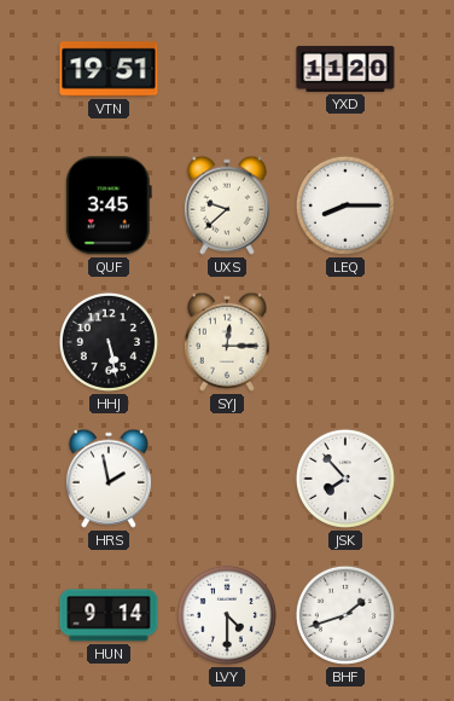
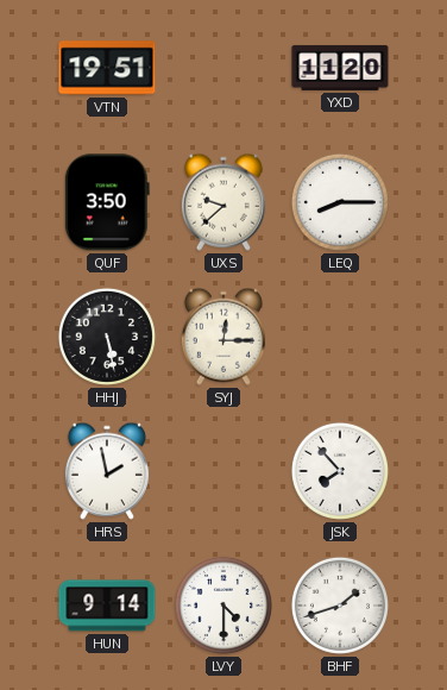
QUF: 3:45 -> 3:50
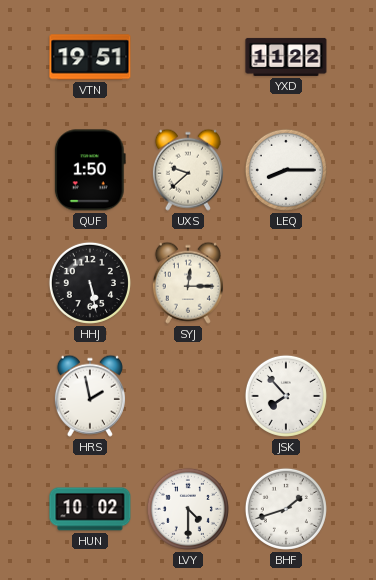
YXD: 11:20 -> 11:22
QUF: 3:50 -> 1:50
HUN: 9:14 -> 10:02
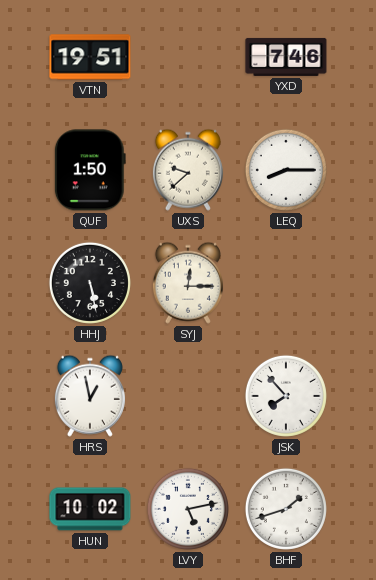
YXD: 11:22 -> 7:46
HRS: 1:58 -> 12:58
LVY: 4:30 -> 5:13
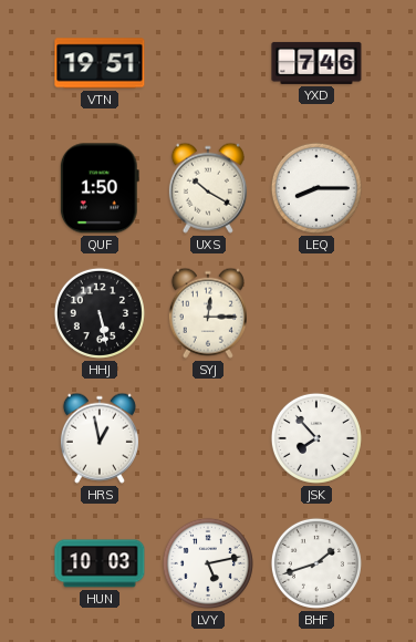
UXS: 9:38 -> 10:20
HUN: 10:02 -> 10:03
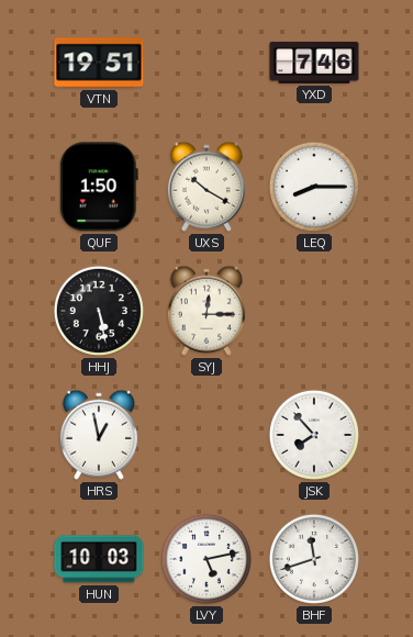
BHF: 1:42 -> 11:42
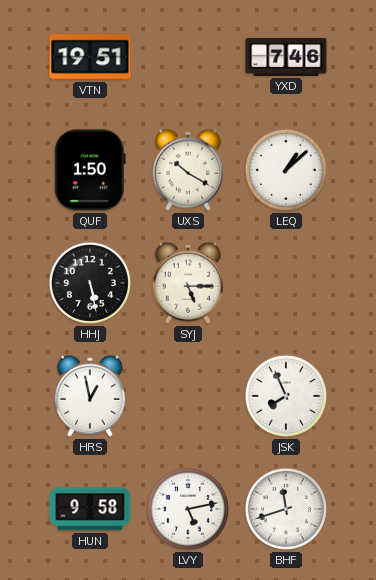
LEQ: 8:15 -> 1:08
SYJ: 12:15 -> 5:15
JSK: 7:53 -> 7:56
HUN: 10:03 -> 9:58
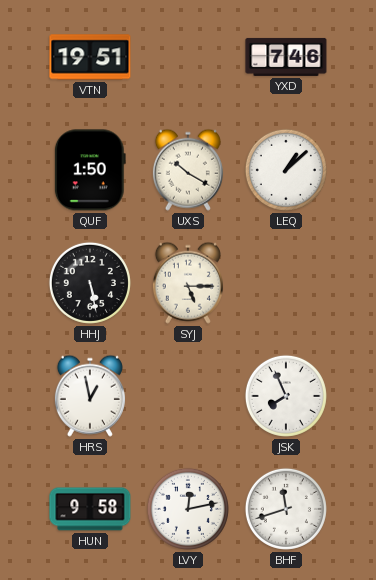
LVY: 5:13 -> 12:13
